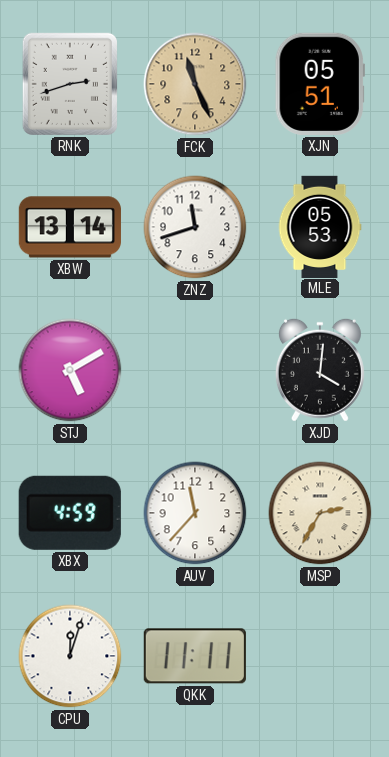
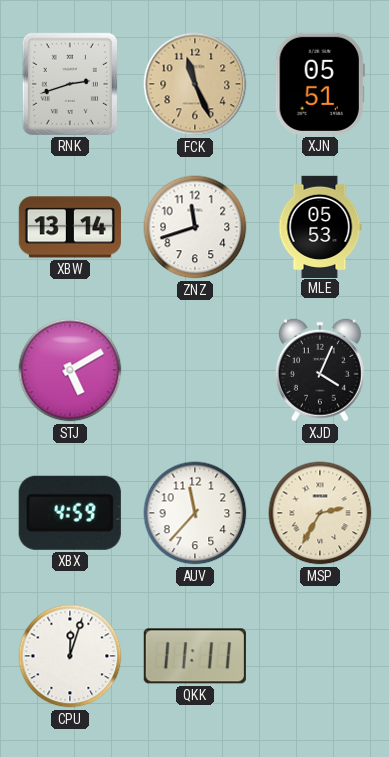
XJD: 4:01 -> 4:04
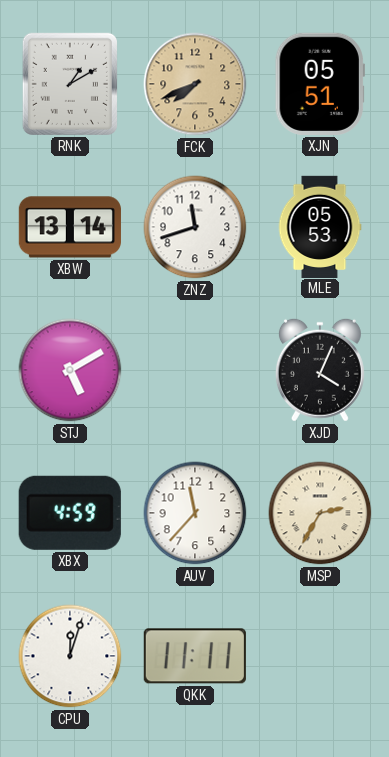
RNK: 2:42 -> 1:10
FCK: 11:26 -> 7:41
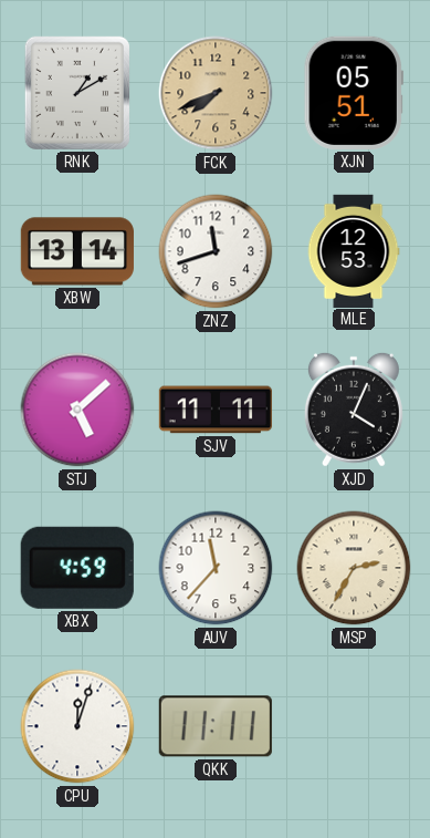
MLE: 05:53 -> 12:53
STJ: 5:10 -> 5:08
SJV: none -> 11:11
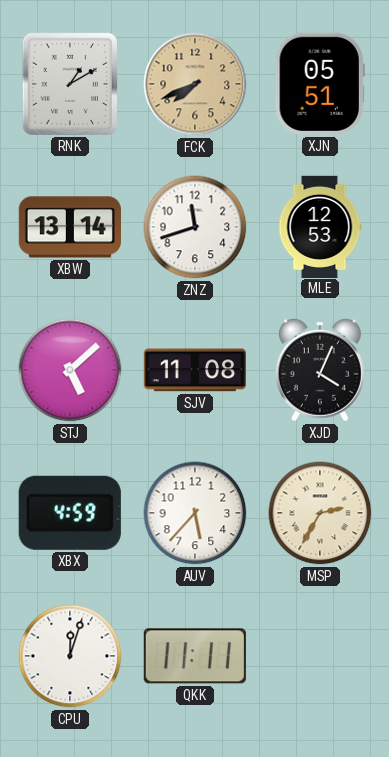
SJV: 11:11 -> 11:08
AUV: 11:37 -> 5:37
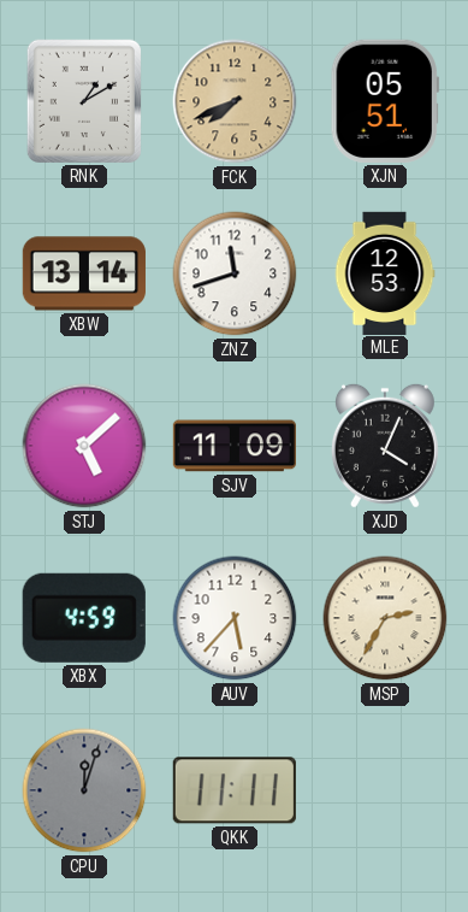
SJV: 11:08 -> 11:09
CPU dial: white -> grey
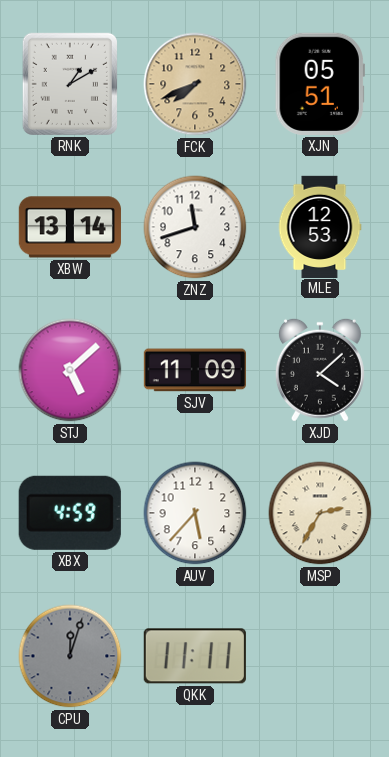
XJD: 4:04 -> 4:08
